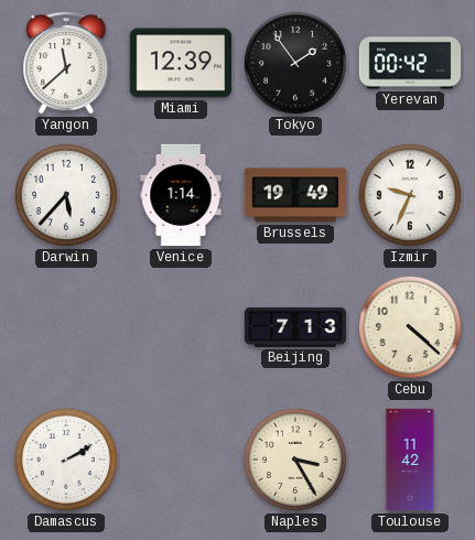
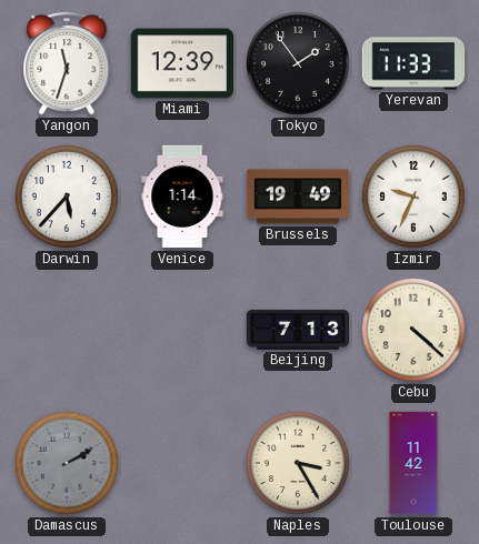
Yangon: 11:38 -> 11:33
Yerevan: 00:42 -> 11:33
Damascus dial: white -> grey
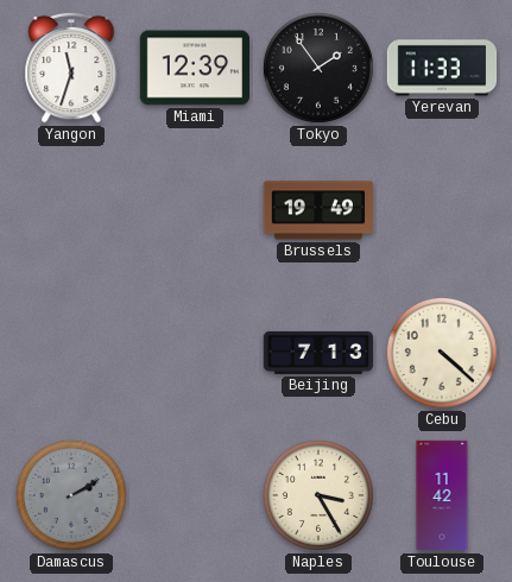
Darwin: 5:37 -> none
Venice: 1:14 -> none
Izmir: 9:34 -> none
